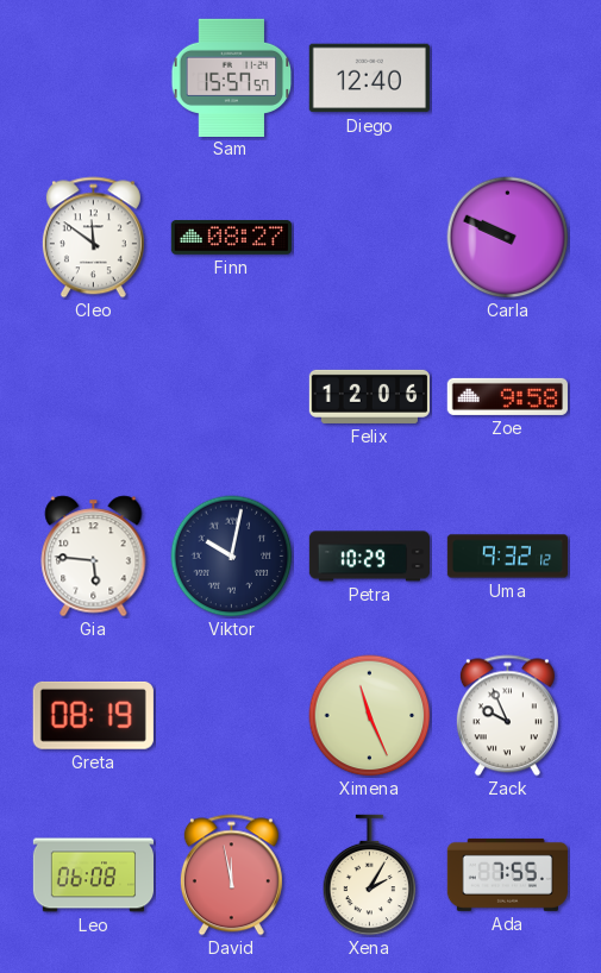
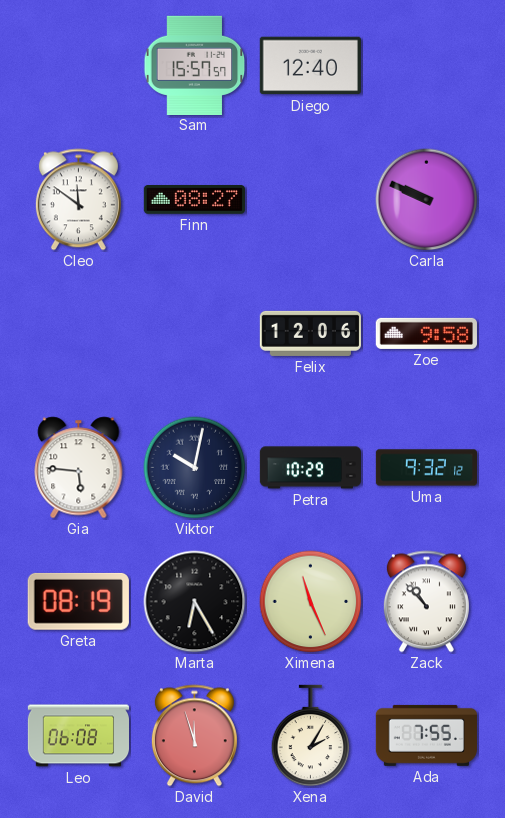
Marta: none -> 6:25
Zack: 9:56 -> 10:53
David: 11:58 -> 11:57
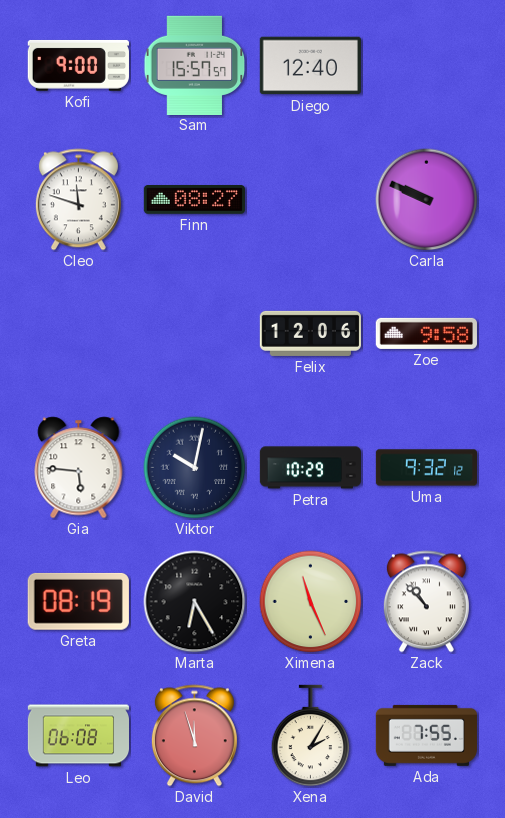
Kofi: none -> 9:00
Cleo: 11:51 -> 11:48
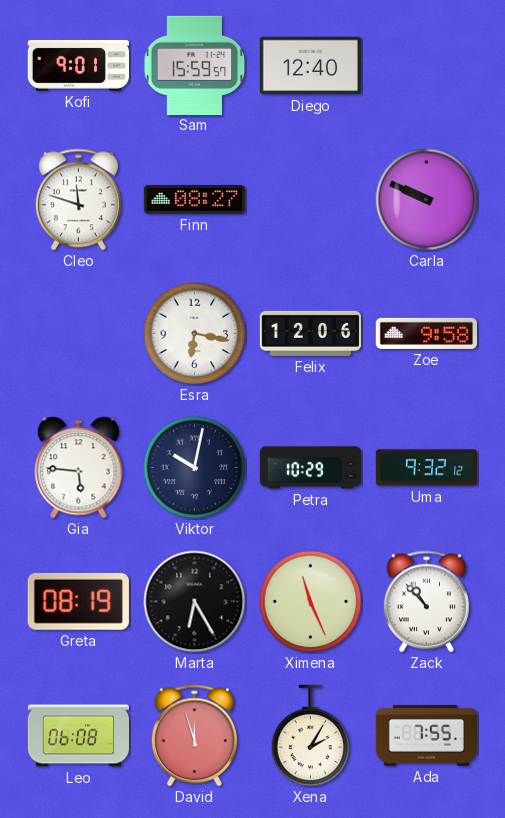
Kofi: 9:00 -> 9:01
Sam: 15:57 -> 15:59
Esra: none -> 6:17
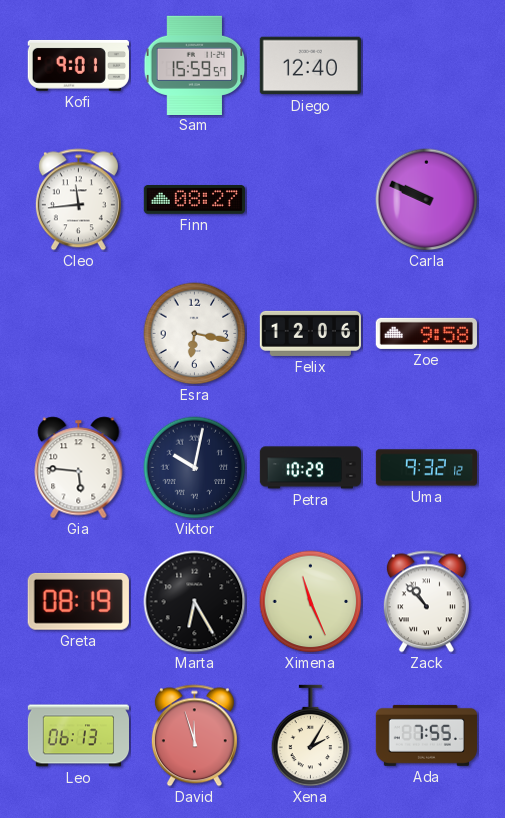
Cleo: 11:48 -> 11:44
Leo: 06:08 -> 06:13
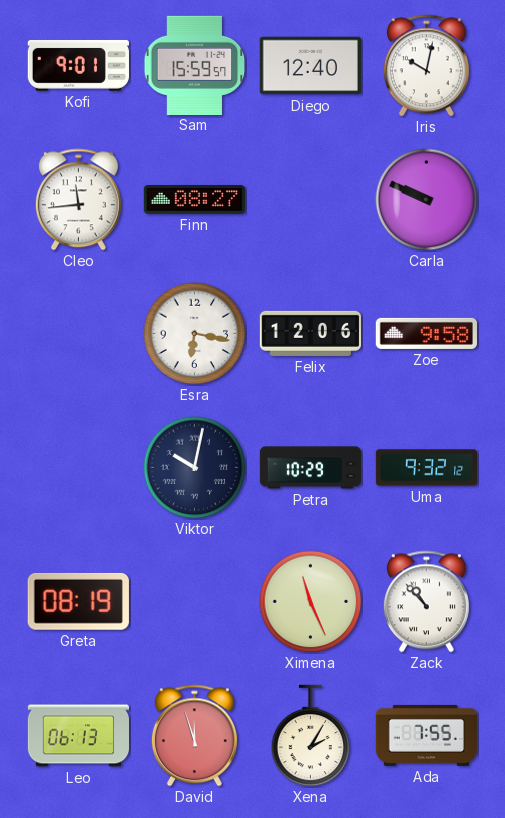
Iris: none -> 10:02
Gia: 5:46 -> none
Marta: 6:25 -> none
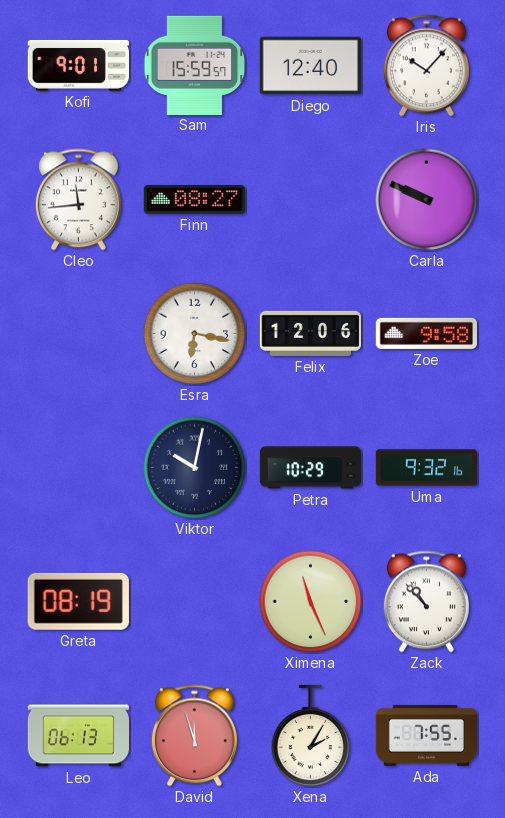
Iris: 10:02 -> 10:07
Uma: 9:32:12 -> 9:32:16
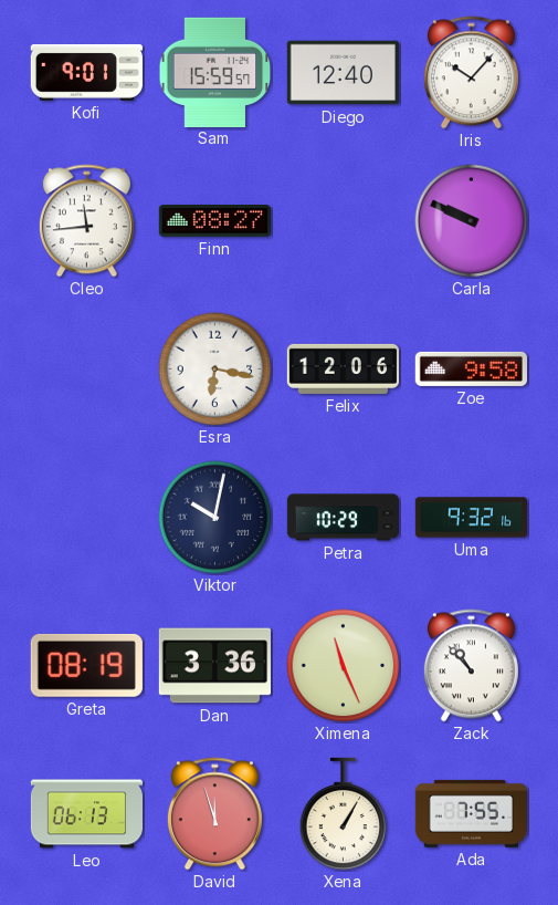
Dan: none -> 3:36
Xena: 2:05 -> 1:05
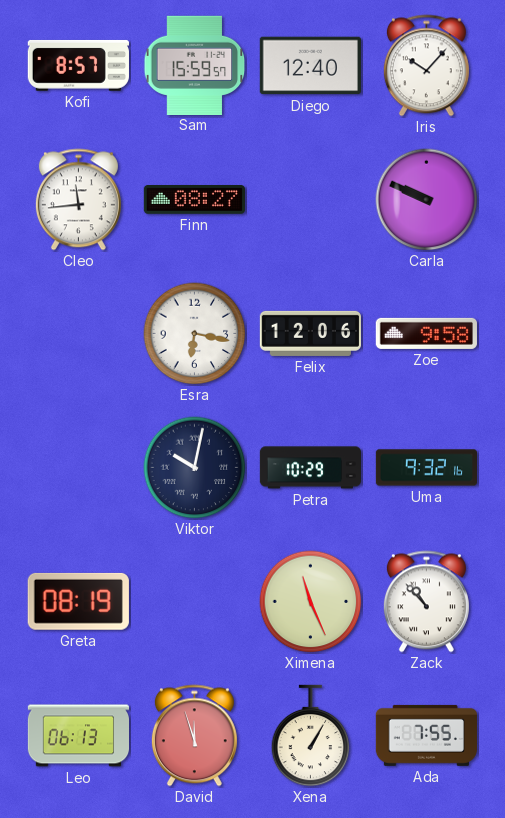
Kofi: 9:01 -> 8:57
Dan: 3:36 -> none
